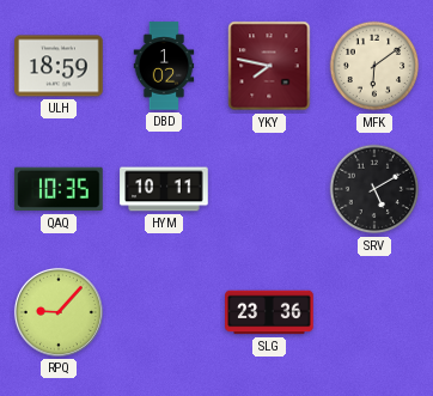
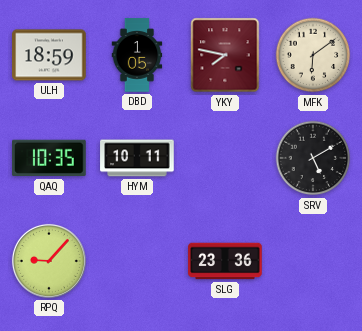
DBD: 1:02 -> 1:05
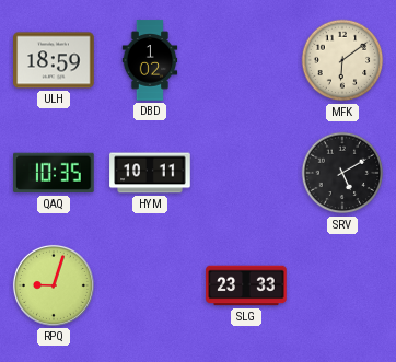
DBD: 1:05 -> 1:02
YKY: 7:47 -> none
RPQ: 9:07 -> 9:03
SLG: 23:36 -> 23:33
